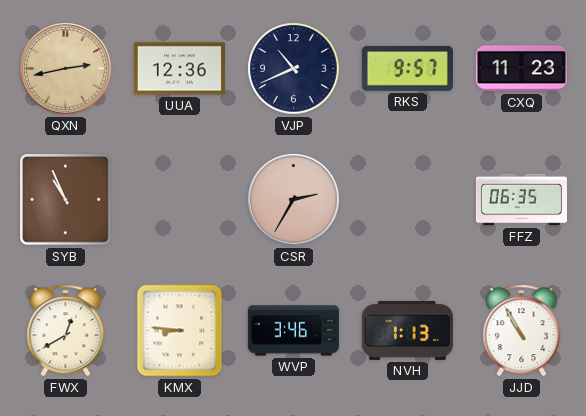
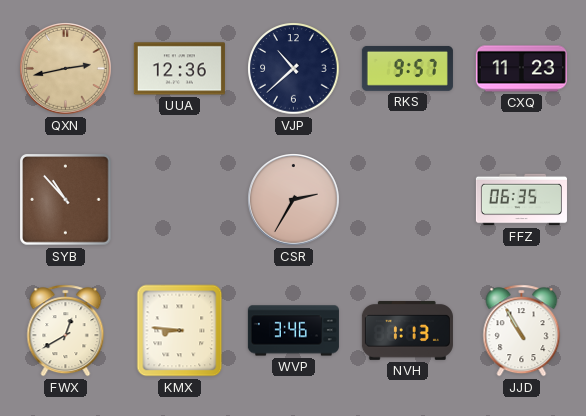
VJP: 10:41 -> 10:38
SYB: 10:56 -> 10:53
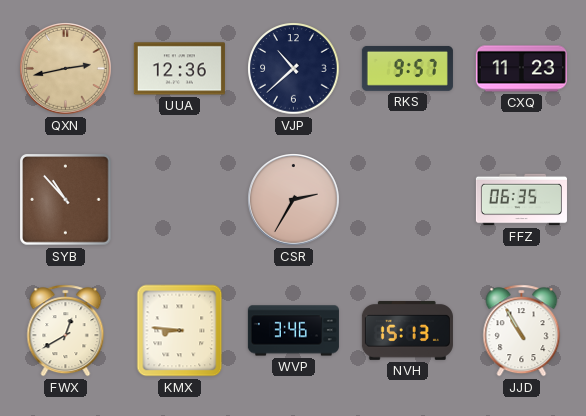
NVH: 1:13 -> 15:13
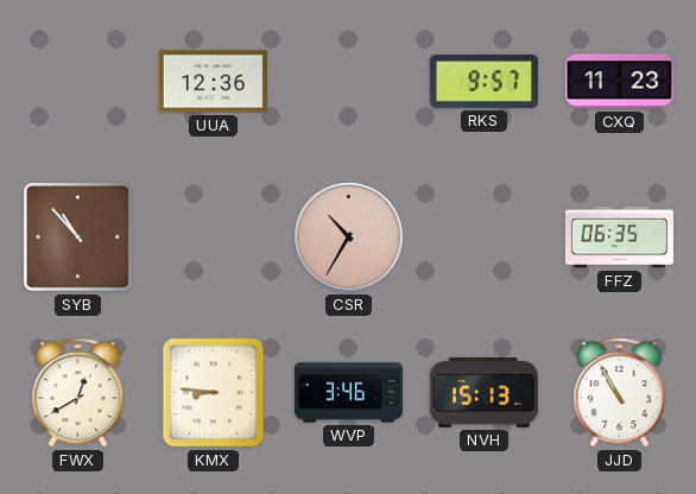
QXN: 2:43 -> none
VJP: 10:38 -> none
CSR: 2:35 -> 10:35
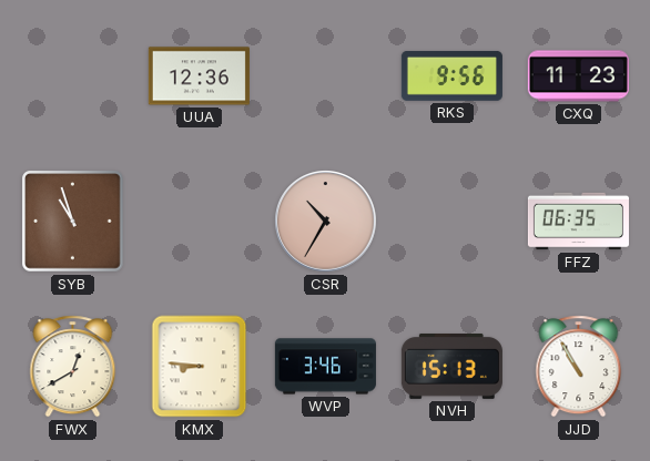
RKS: 9:57 -> 9:56
SYB: 10:53 -> 10:57
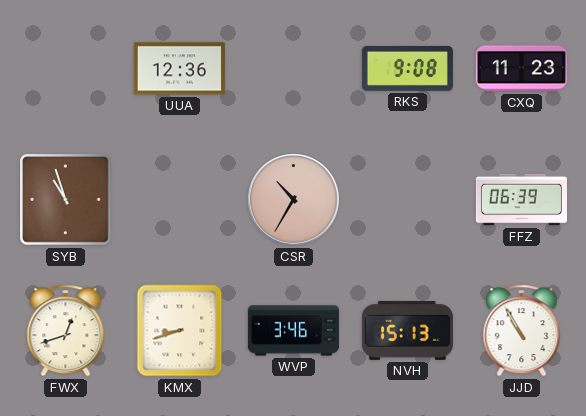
RKS: 9:56 -> 9:08
FFZ: 06:35 -> 06:39
FWX: 12:40 -> 12:42
KMX: 8:46 -> 8:42
